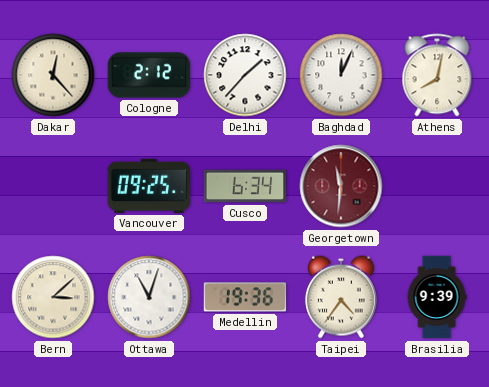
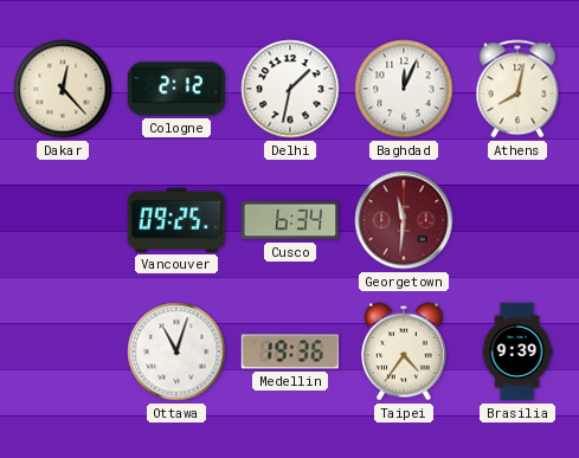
Delhi: 1:37 -> 1:32
Bern: 3:08 -> none
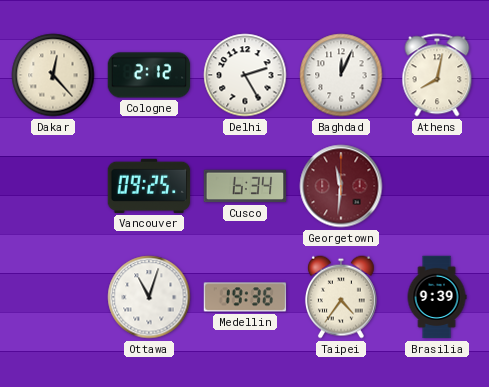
Delhi: 1:32 -> 2:25
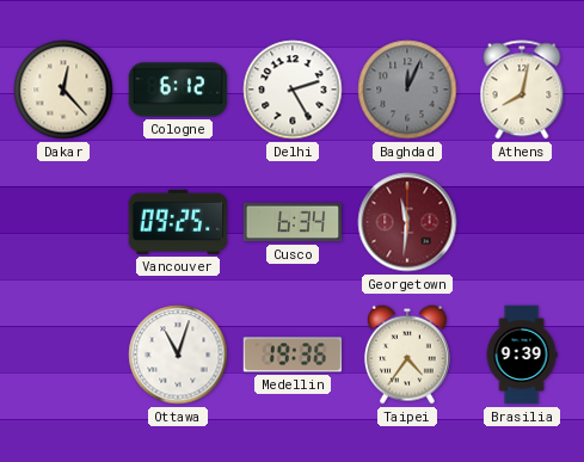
Cologne: 2:12 -> 6:12
Baghdad dial: white -> grey
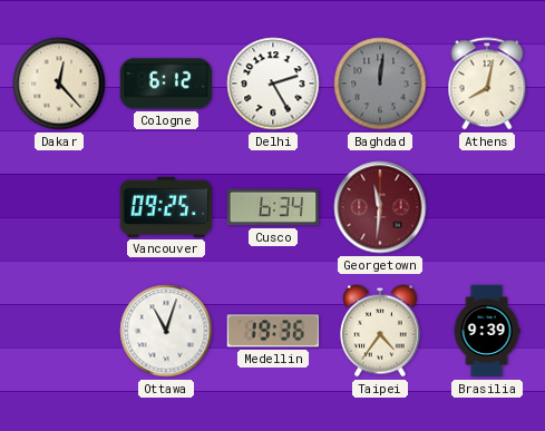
Baghdad: 12:04 -> 12:01
